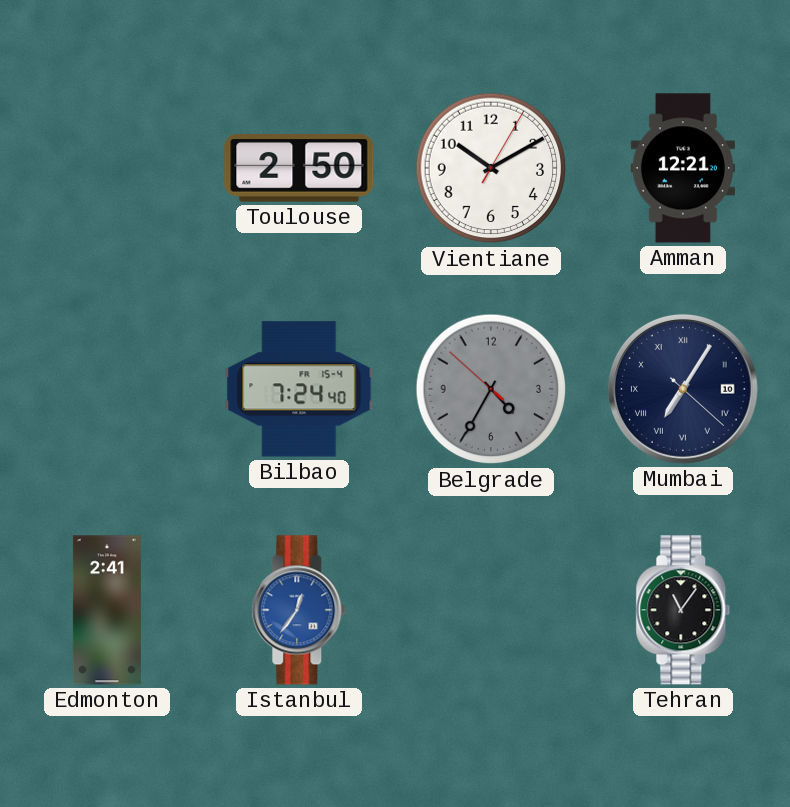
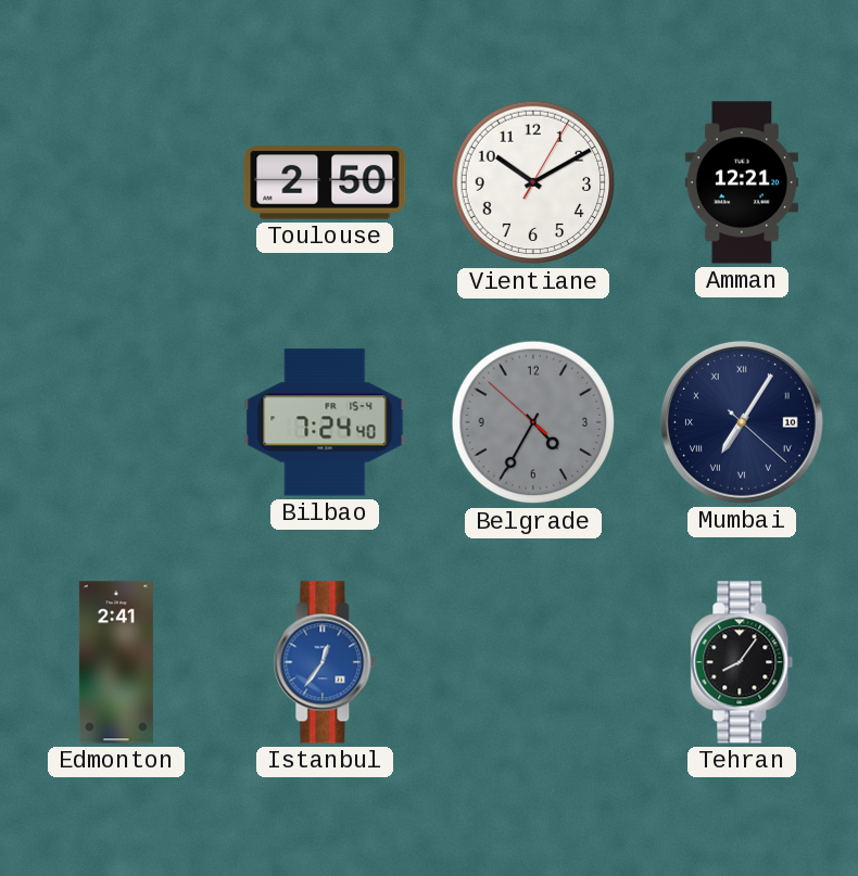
Tehran: 11:06 -> 8:06
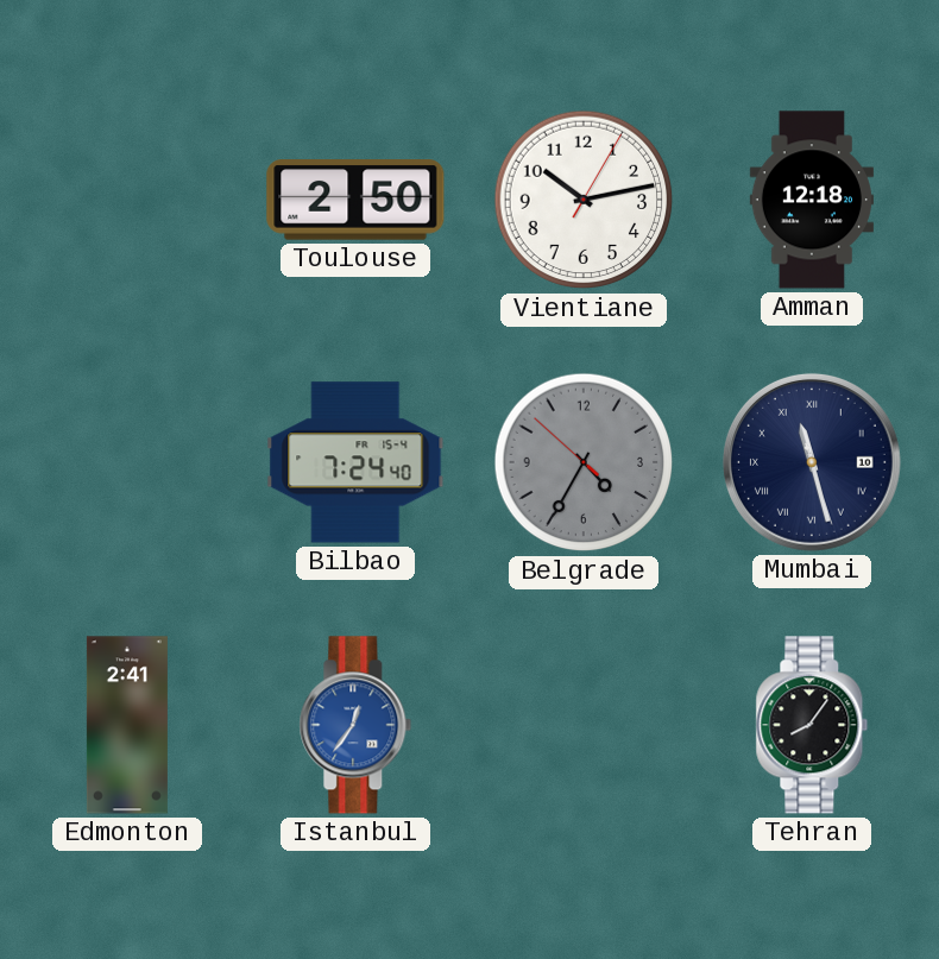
Vientiane: 10:10 -> 10:13
Amman: 12:21 -> 12:18
Mumbai: 7:05 -> 11:27
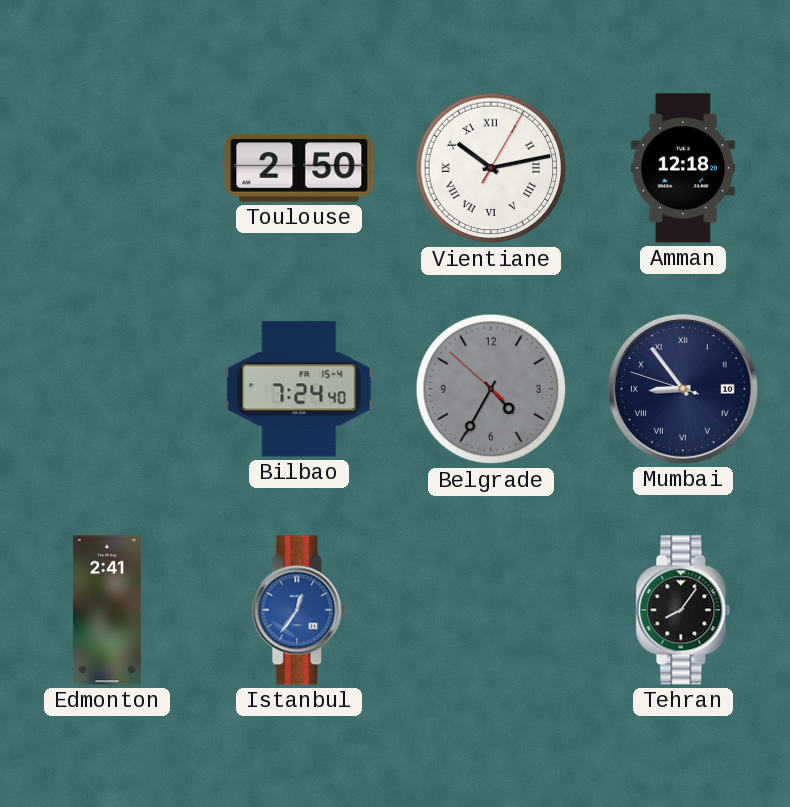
Vientiane numerals: Arabic -> Roman
Mumbai: 11:27 -> 8:53
